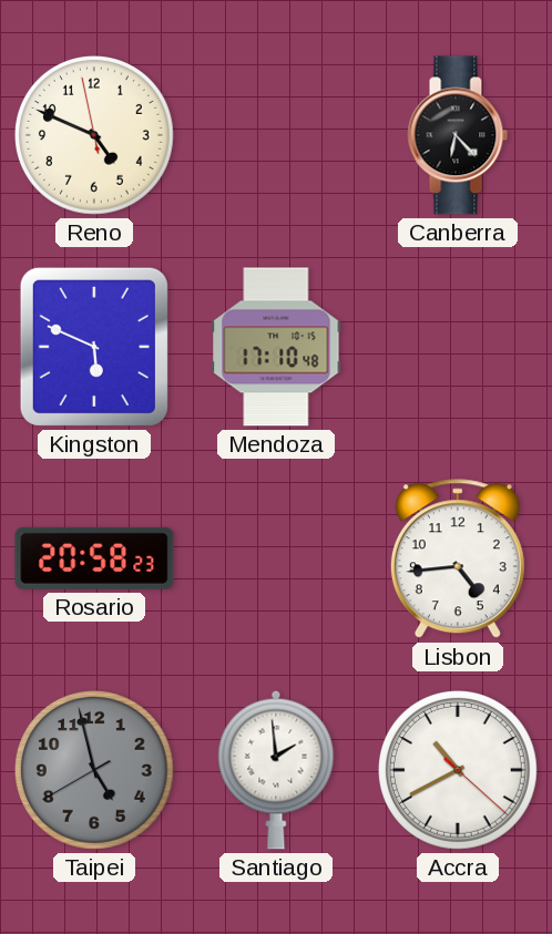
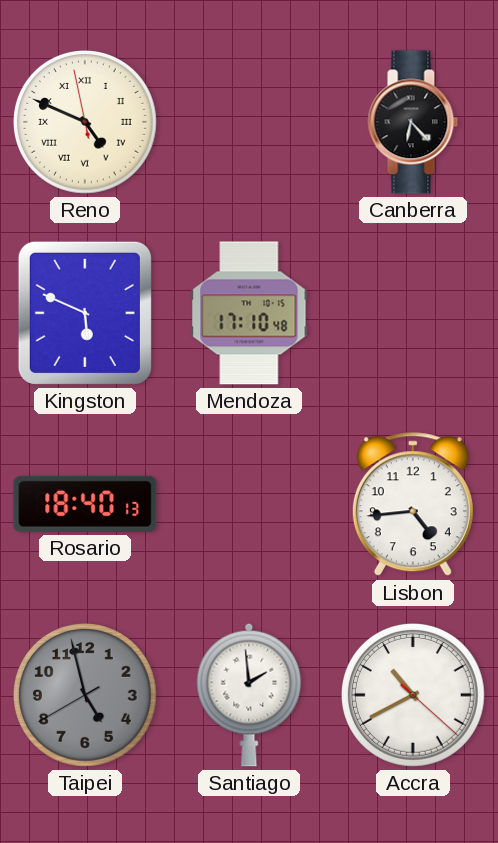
Reno numerals: Arabic -> Roman
Rosario: 20:58 -> 18:40
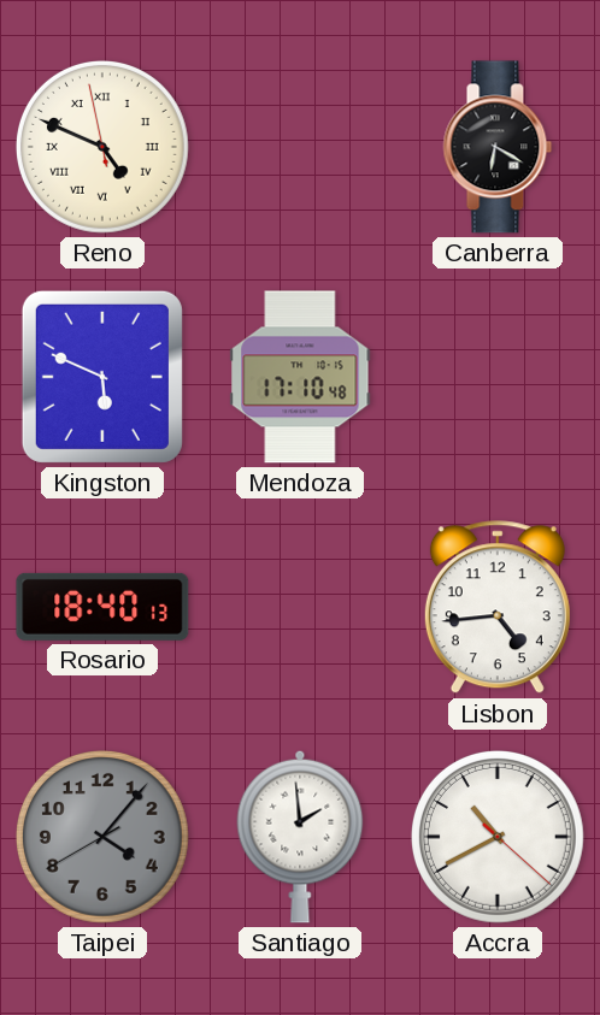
Canberra: 6:23 -> 6:20
Taipei: 4:57 -> 4:06
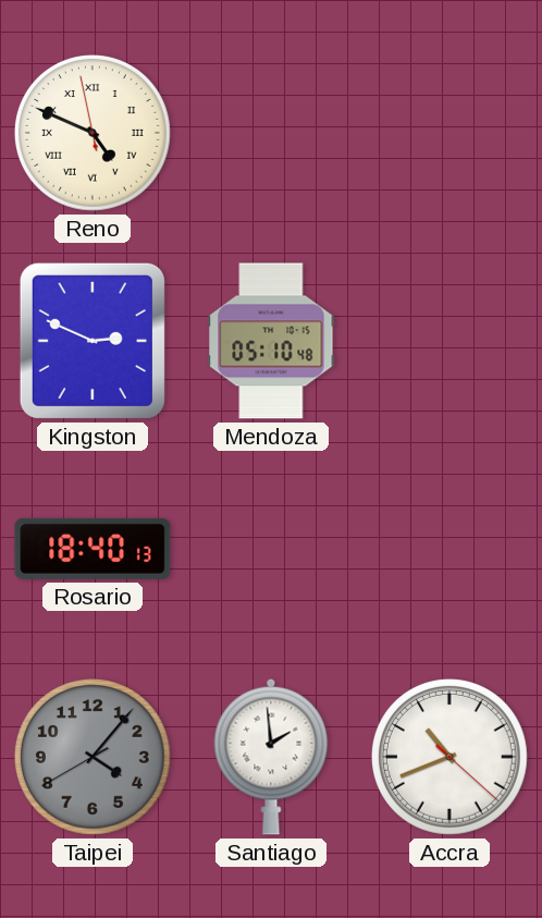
Canberra: 6:20 -> none
Kingston: 5:49 -> 2:49
Mendoza: 17:10 -> 05:10
Lisbon: 4:44 -> none
Accra: 10:40 -> 10:41
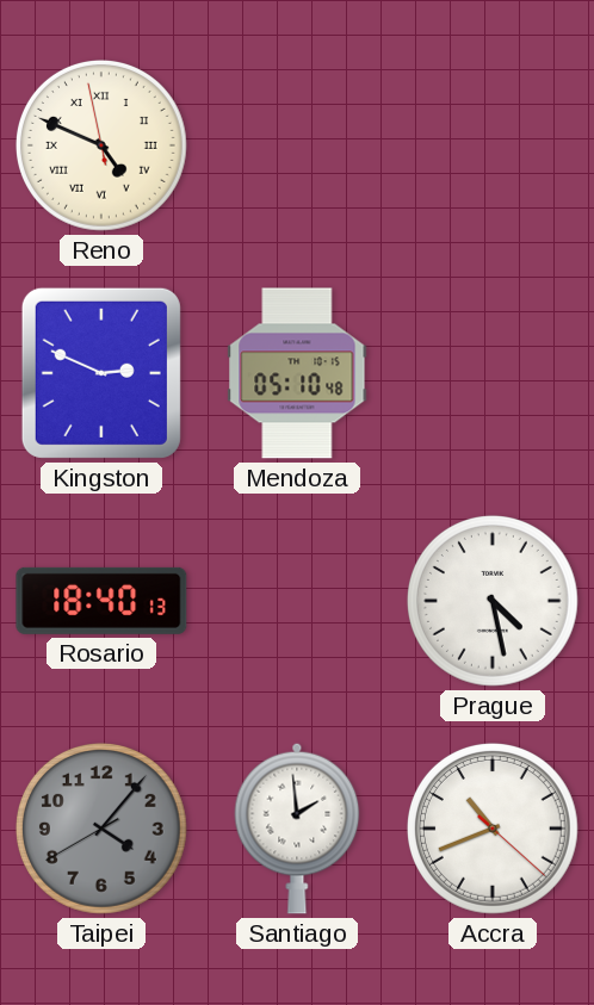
Prague: none -> 4:28
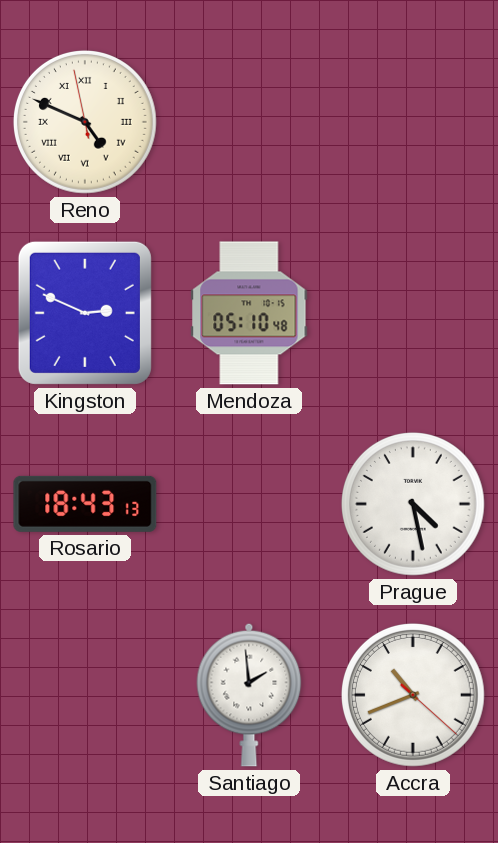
Rosario: 18:40 -> 18:43
Taipei: 4:06 -> none
